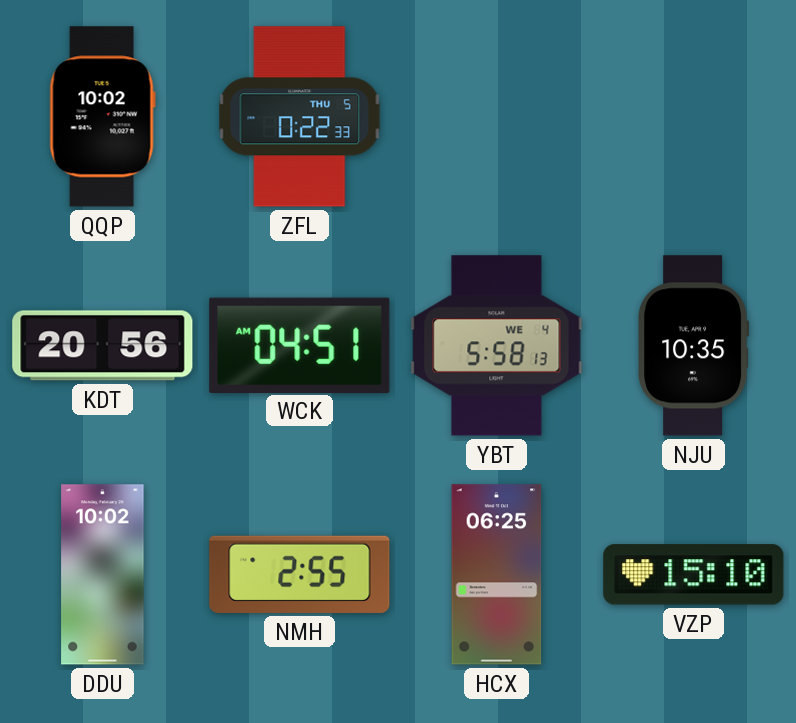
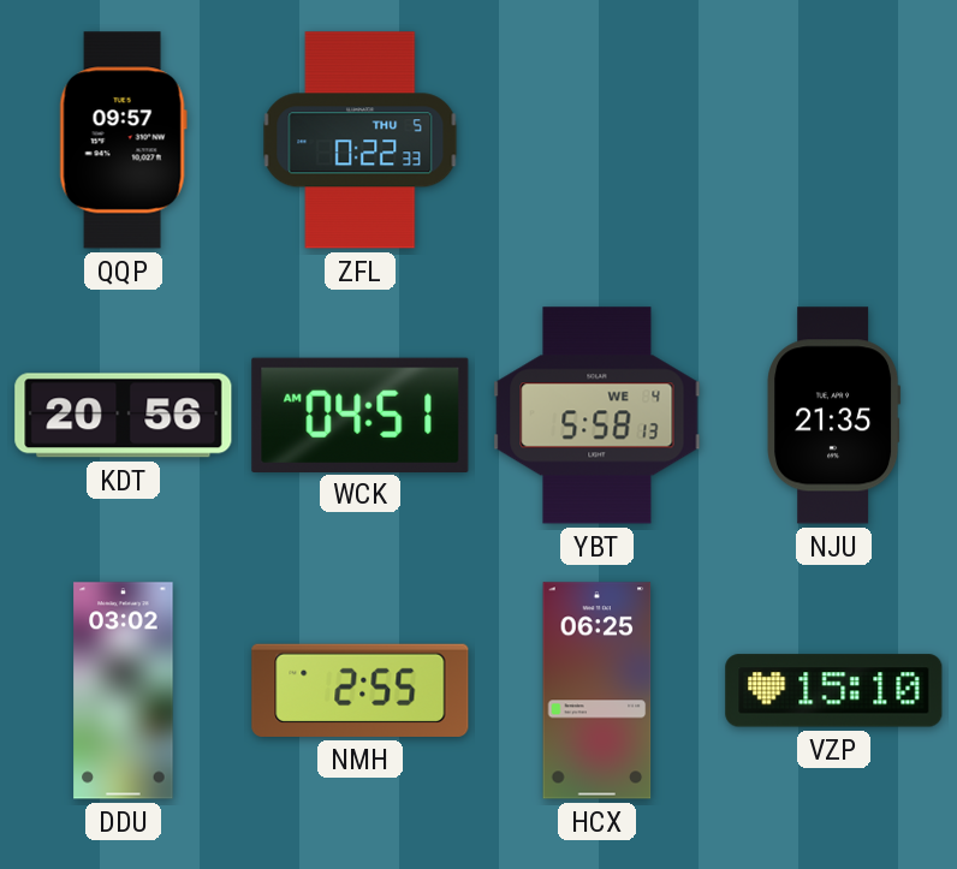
QQP: 10:02 -> 09:57
NJU: 10:35 -> 21:35
DDU: 10:02 -> 03:02
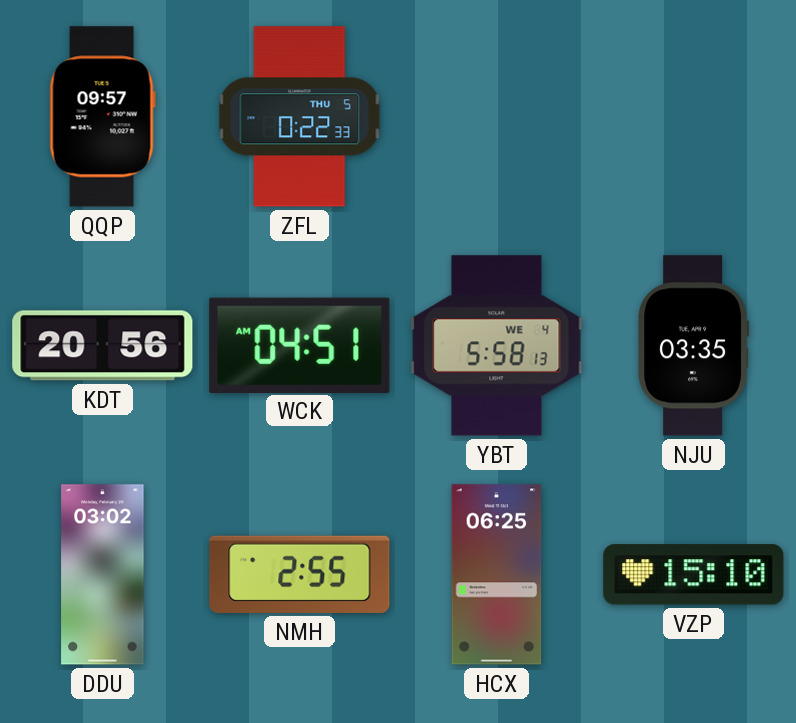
NJU: 21:35 -> 03:35
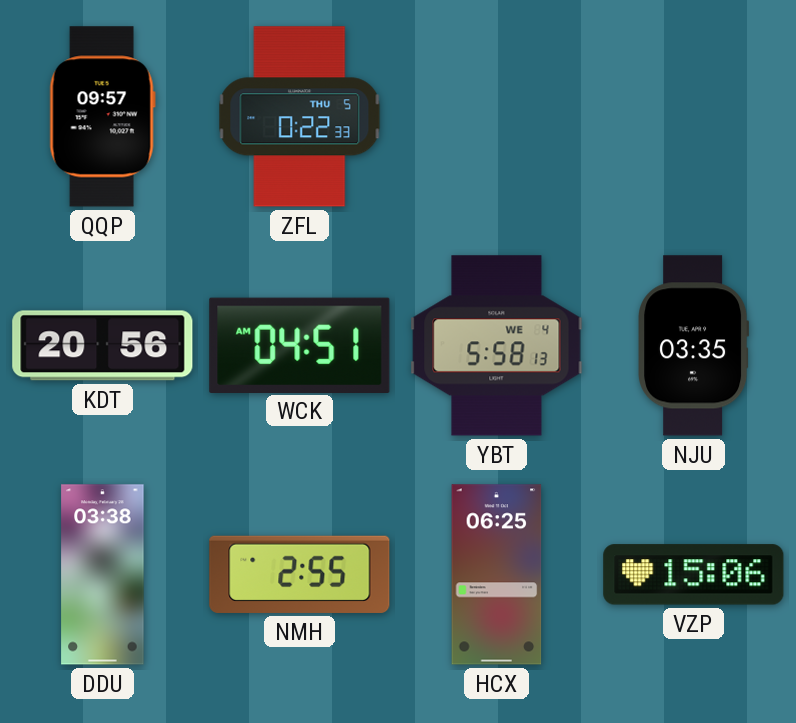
DDU: 03:02 -> 03:38
VZP: 15:10 -> 15:06
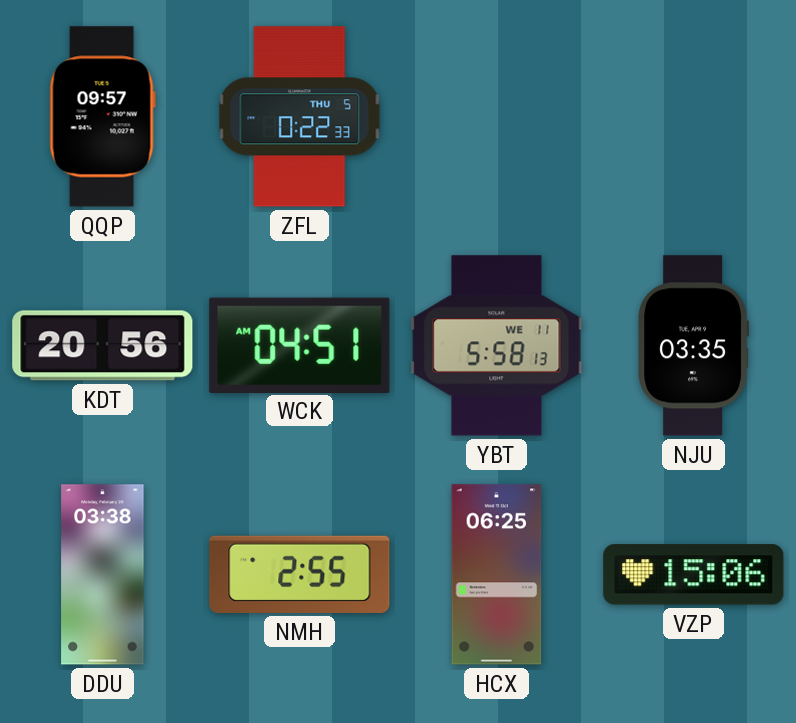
YBT date: WE 4 -> WE 11
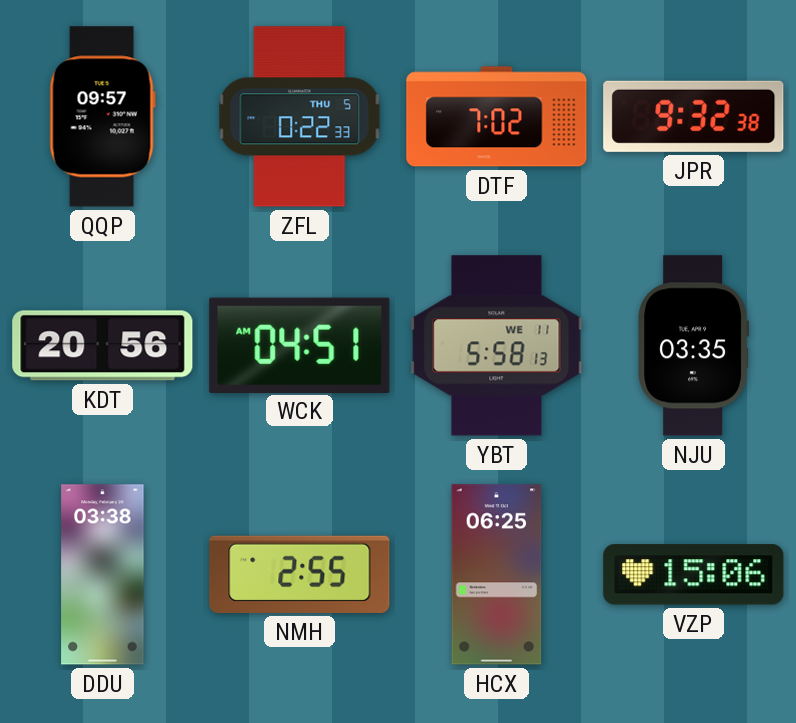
DTF: none -> 7:02
JPR: none -> 9:32
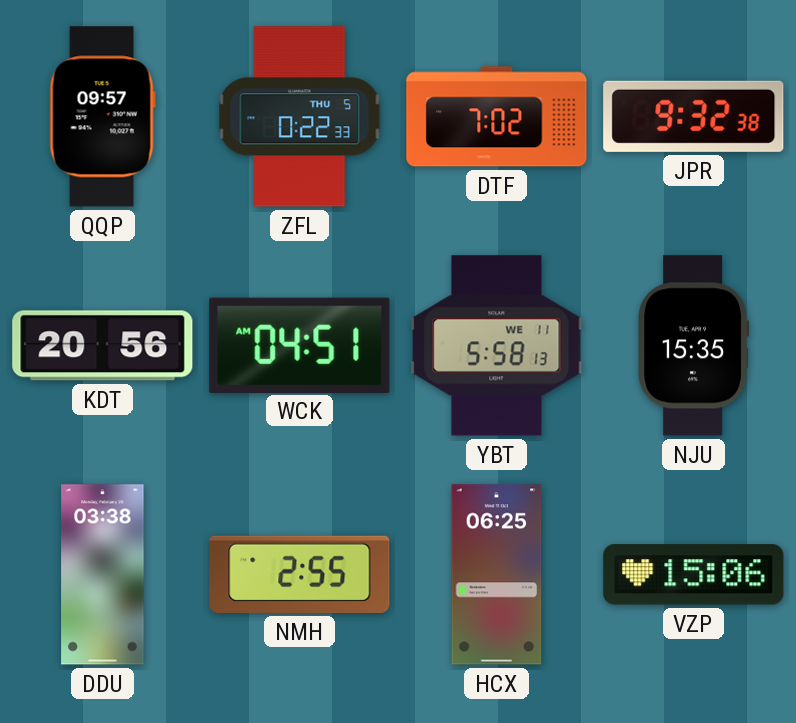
NJU: 03:35 -> 15:35
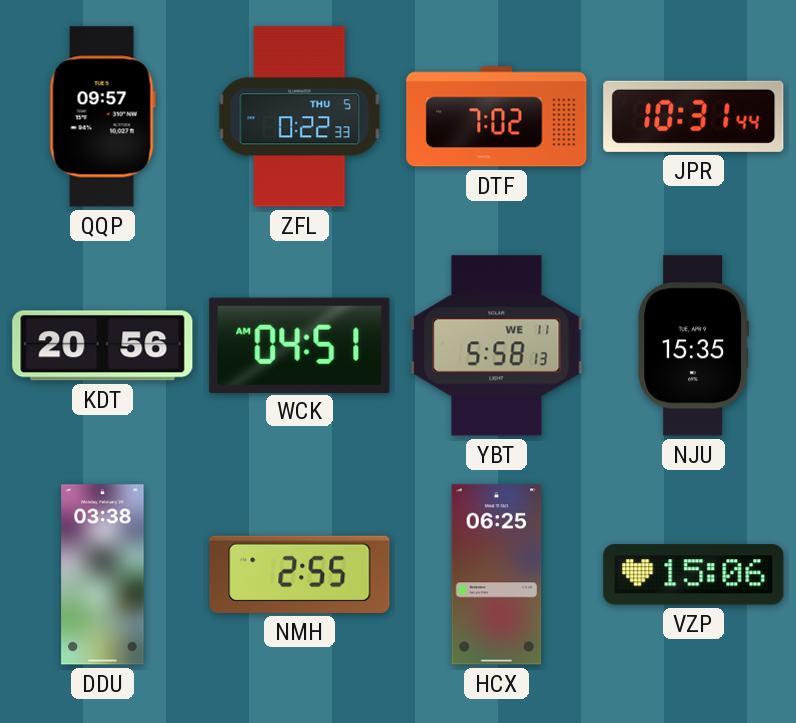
JPR: 9:32 -> 10:31
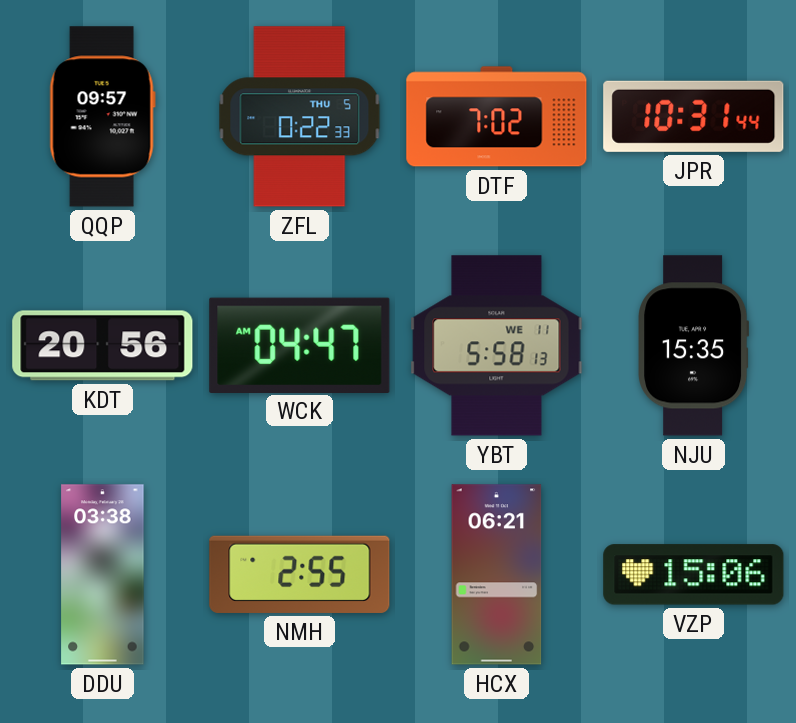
WCK: 04:51 -> 04:47
HCX: 06:25 -> 06:21
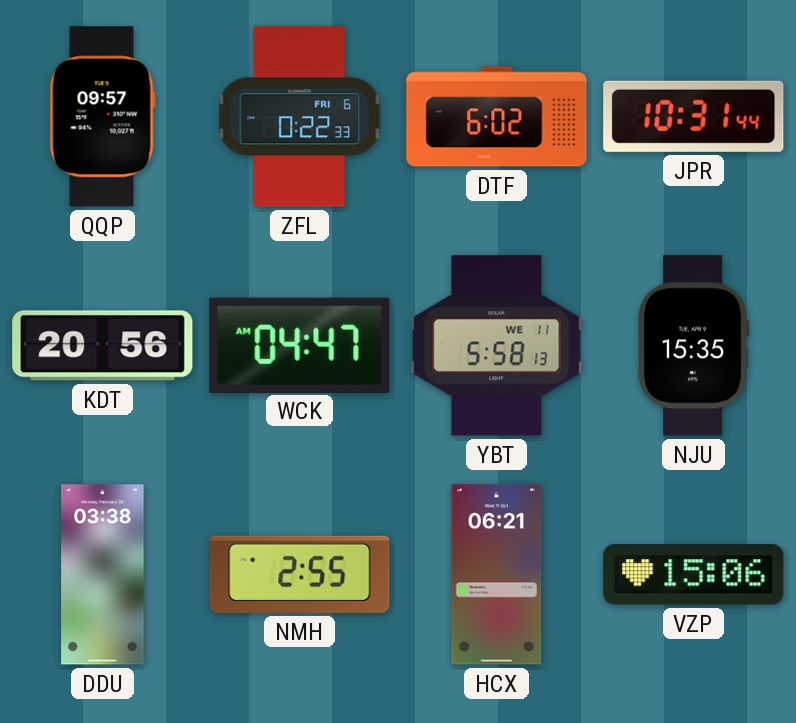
ZFL date: THU 5 -> FRI 6
DTF: 7:02 -> 6:02
